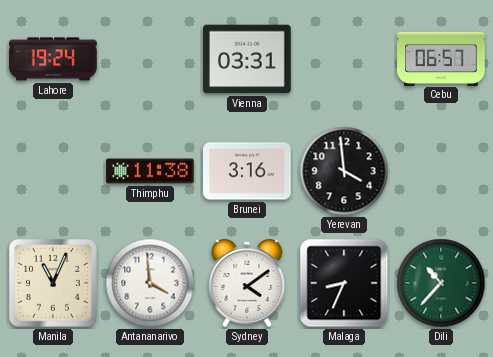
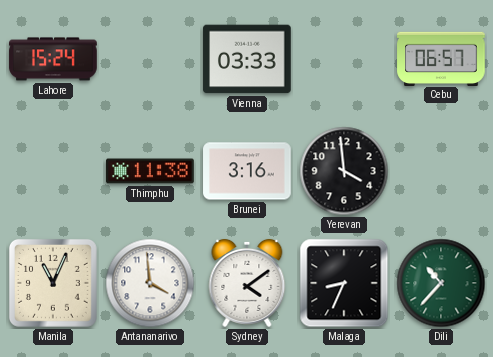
Lahore: 19:24 -> 15:24
Vienna: 03:31 -> 03:33
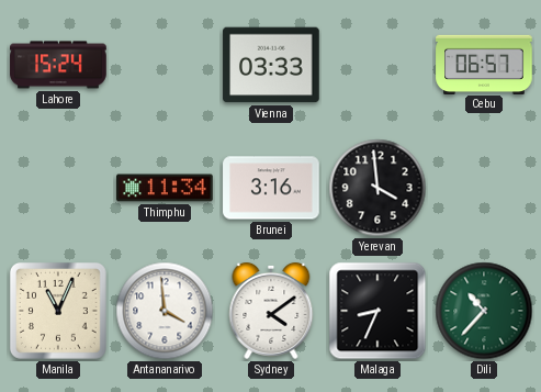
Thimphu: 11:38 -> 11:34
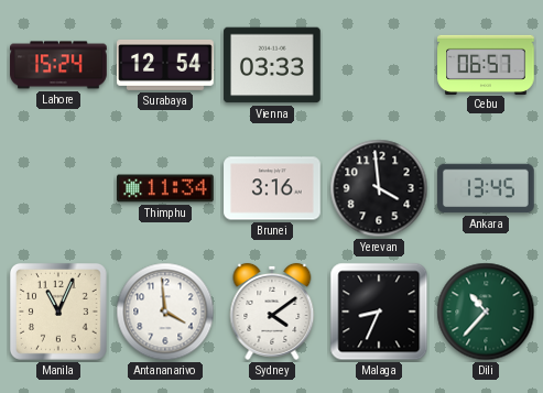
Surabaya: none -> 12:54
Ankara: none -> 13:45
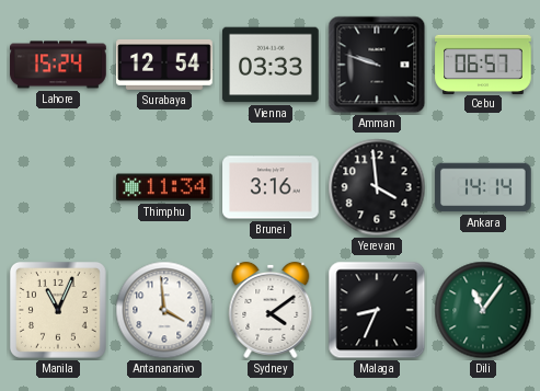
Amman: none -> 9:48
Ankara: 13:45 -> 14:14
Dili: 10:37 -> 11:06
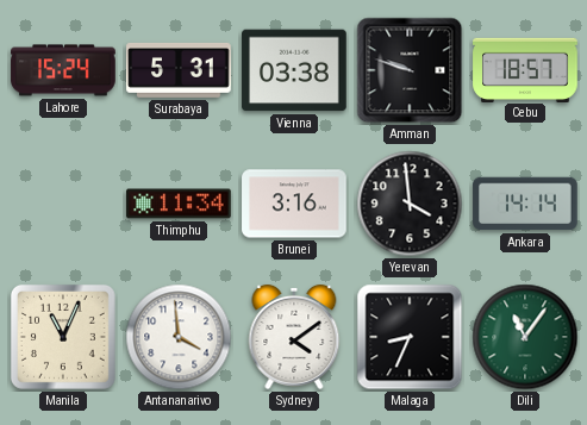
Surabaya: 12:54 -> 5:31
Vienna: 03:33 -> 03:38
Cebu: 06:57 -> 18:57
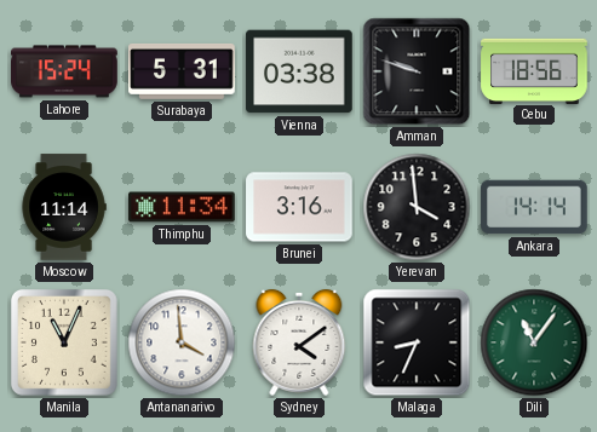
Cebu: 18:57 -> 18:56
Moscow: none -> 11:14
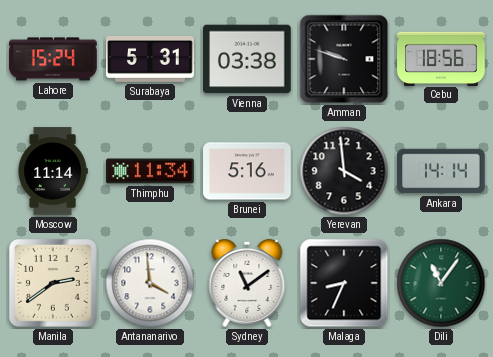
Brunei: 3:16 -> 5:16
Manila: 11:04 -> 2:39
Sydney: 4:09 -> 11:09
